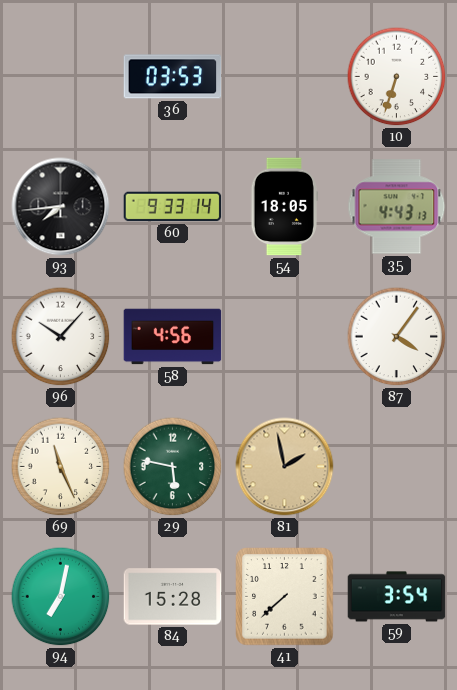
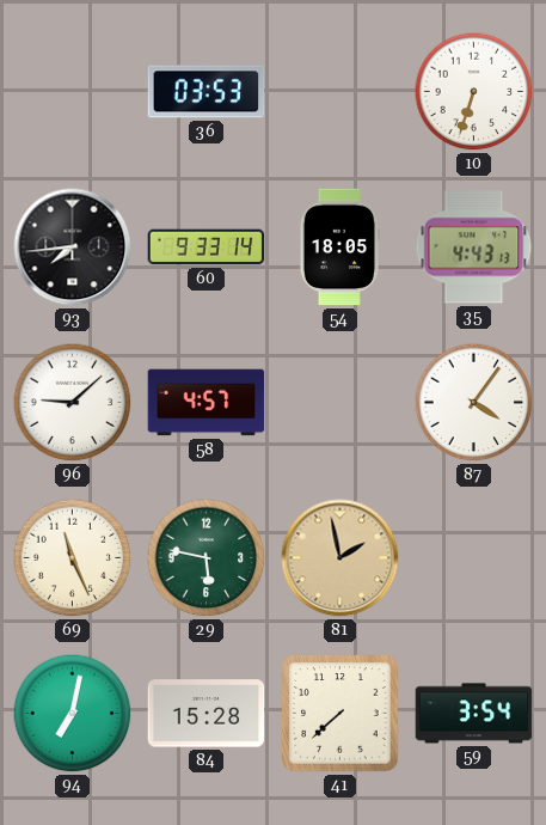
96: 10:07 -> 9:08
58: 4:56 -> 4:57
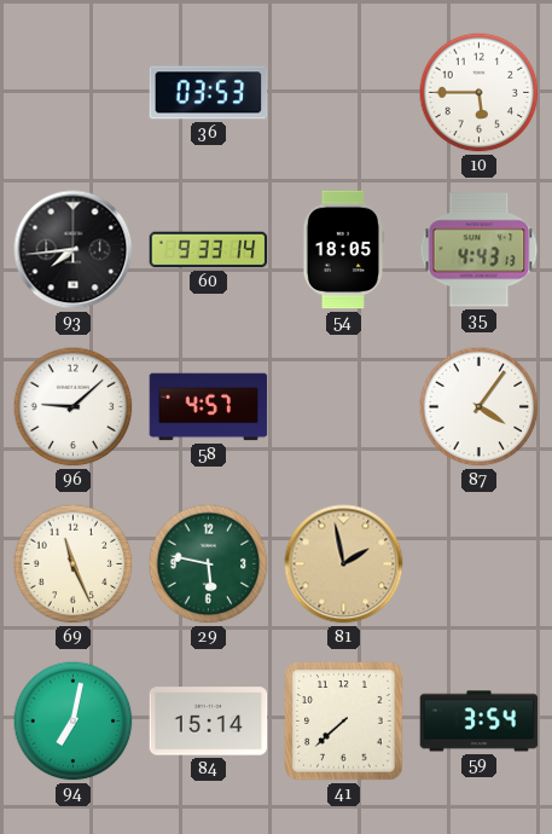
10: 6:33 -> 5:45
84: 15:28 -> 15:14
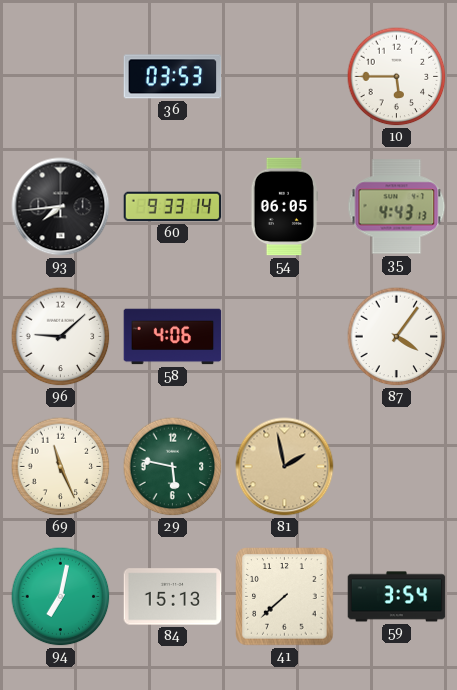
54: 18:05 -> 06:05
58: 4:57 -> 4:06
84: 15:14 -> 15:13
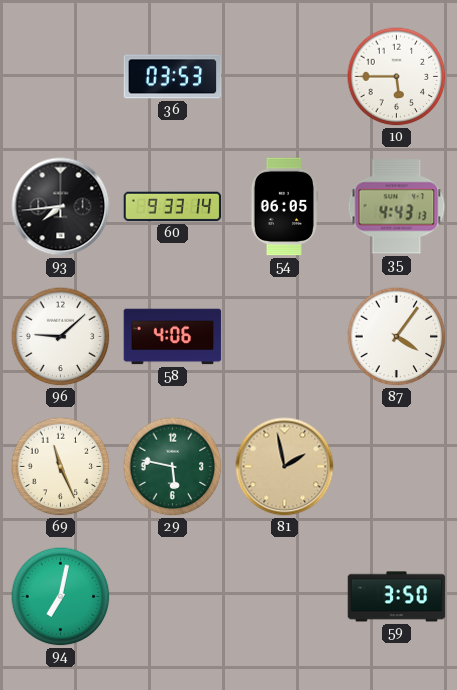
84: 15:13 -> none
41: 7:38 -> none
59: 3:54 -> 3:50
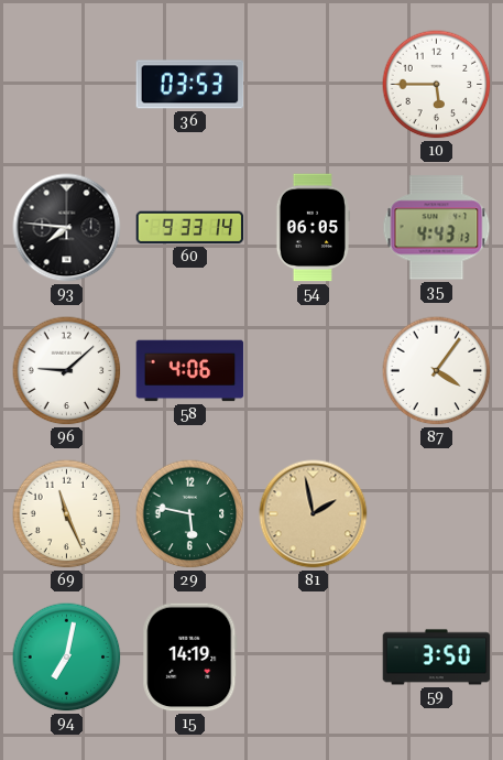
93: 7:44 -> 7:46
15: none -> 14:19
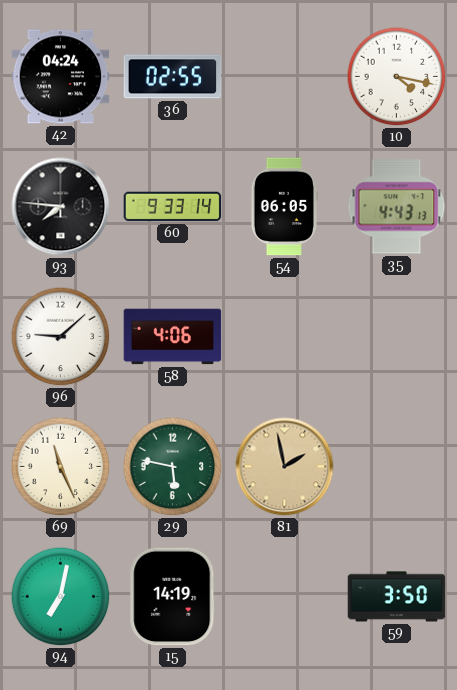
42: none -> 04:24
36: 03:53 -> 02:55
10: 5:45 -> 4:17
87: 4:06 -> none
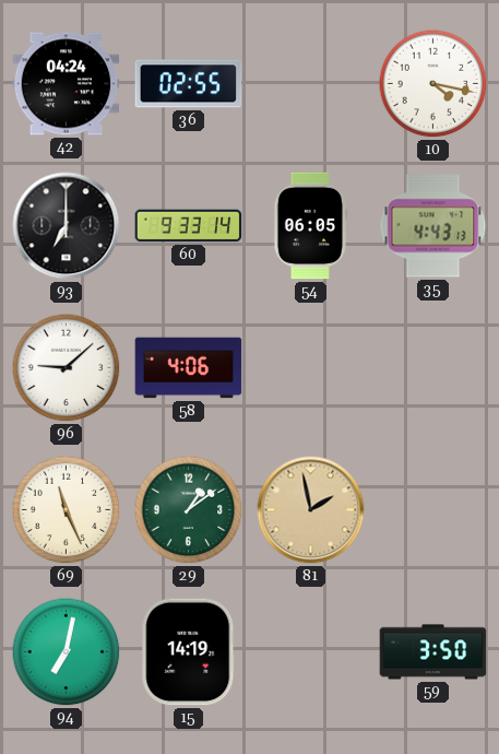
93: 7:46 -> 7:00
29: 5:47 -> 1:09
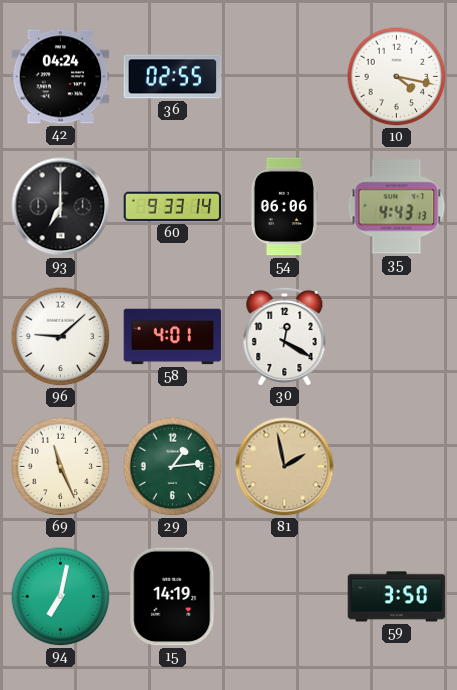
54: 06:05 -> 06:06
58: 4:06 -> 4:01
30: none -> 12:20
29: 1:09 -> 1:14
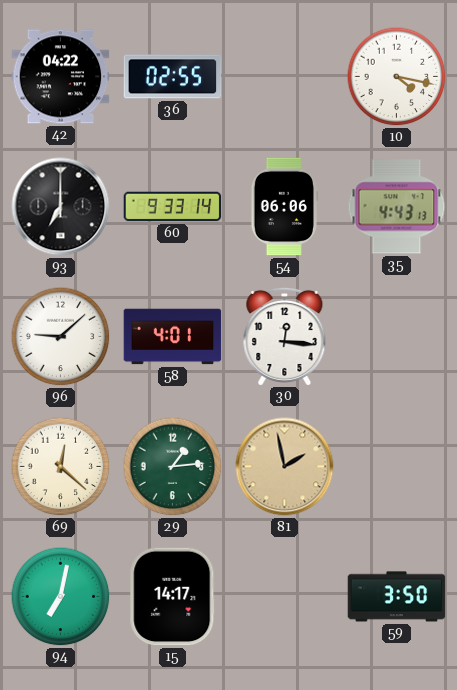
42: 04:24 -> 04:22
30: 12:20 -> 12:16
69: 11:26 -> 12:22
15: 14:19 -> 14:17
